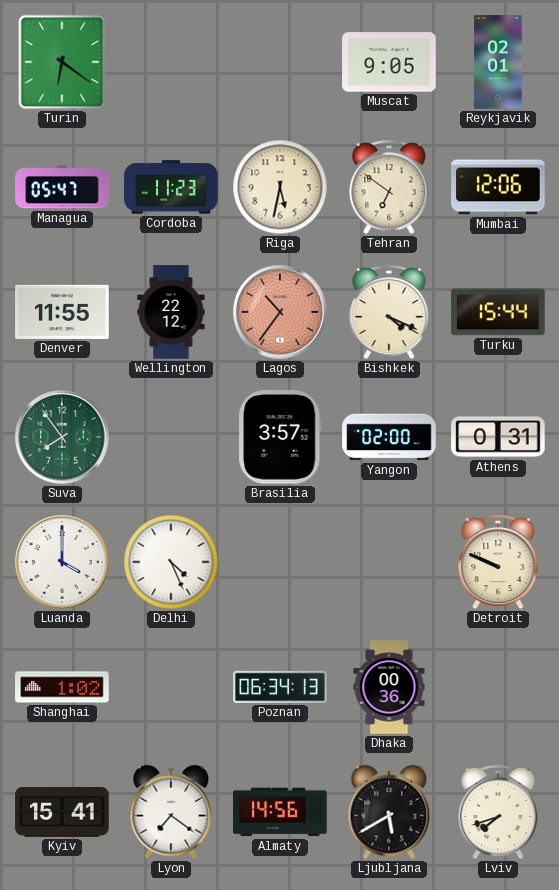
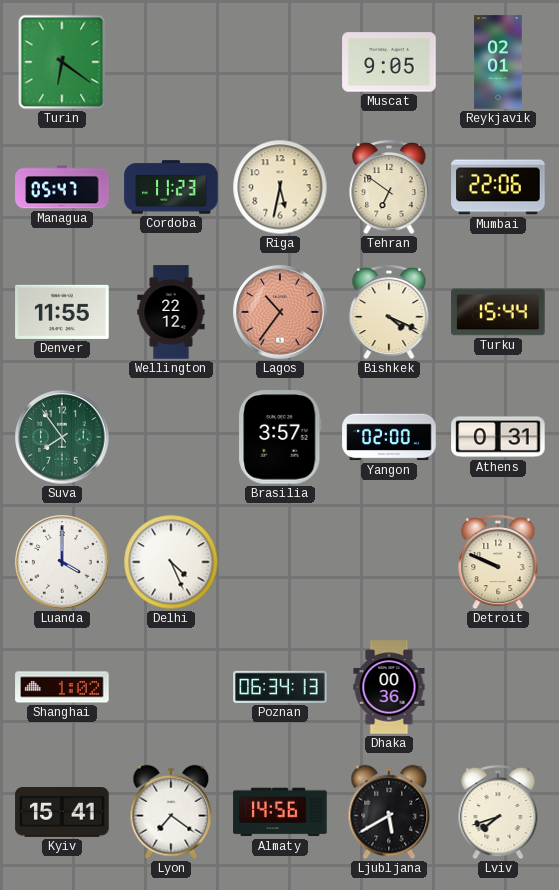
Mumbai: 12:06 -> 22:06
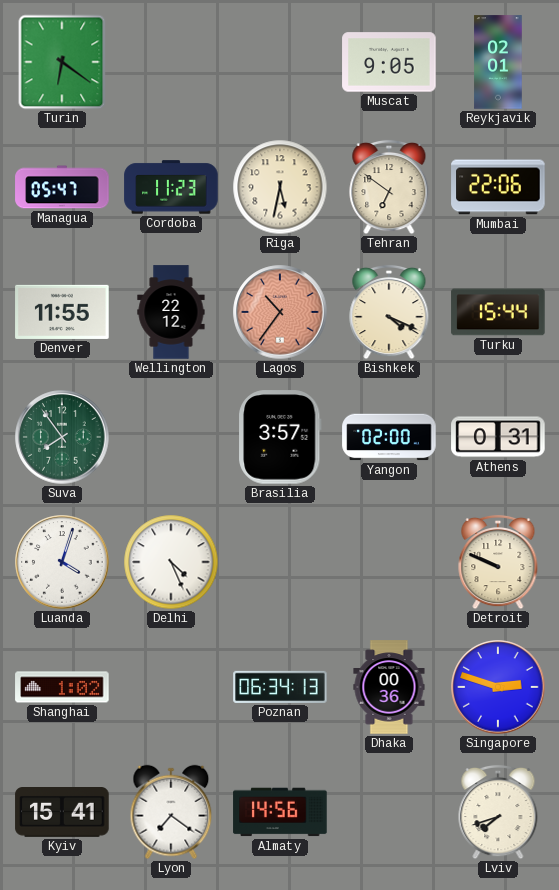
Luanda: 4:00 -> 4:03
Singapore: none -> 2:48
Ljubljana: 5:40 -> none
